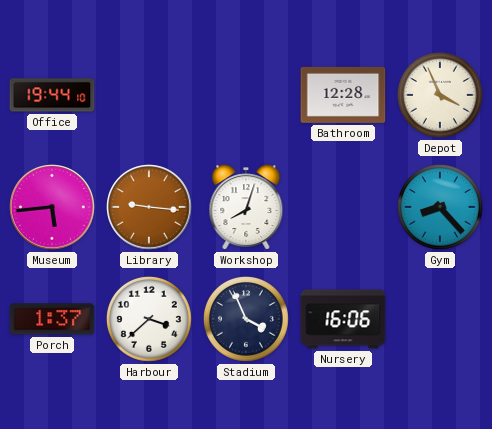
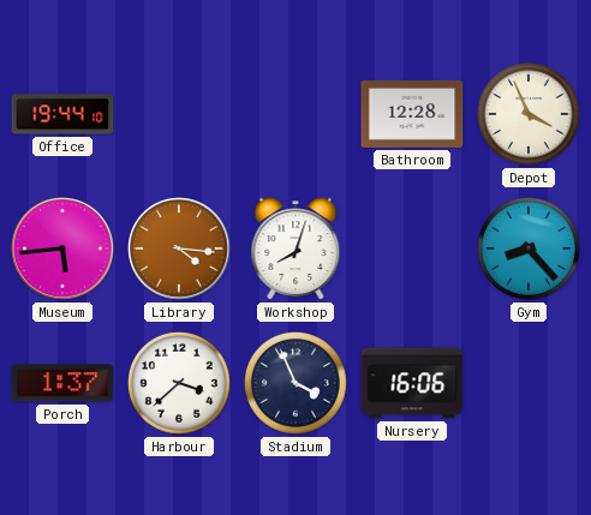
Library: 9:16 -> 4:16
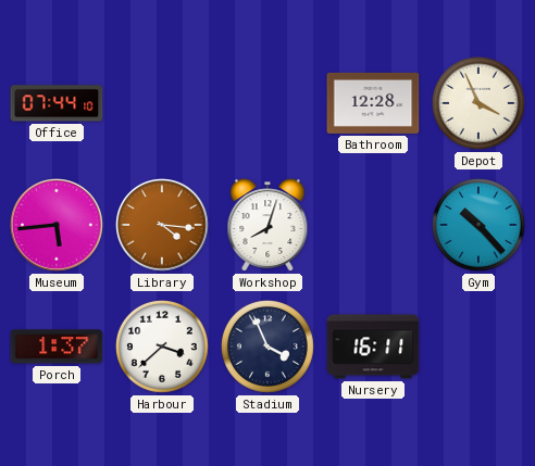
Office: 19:44 -> 07:44
Gym: 8:23 -> 10:23
Nursery: 16:06 -> 16:11
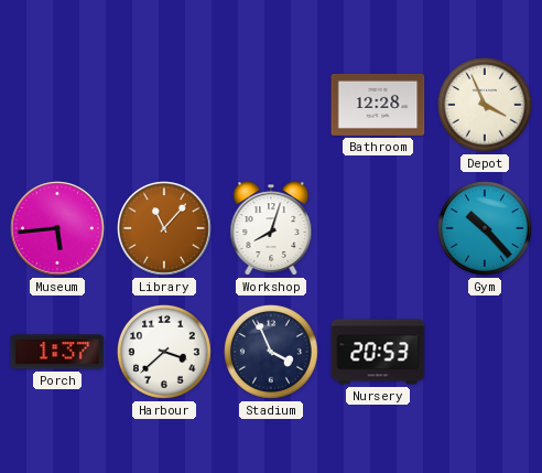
Office: 07:44 -> none
Library: 4:16 -> 11:07
Nursery: 16:11 -> 20:53
